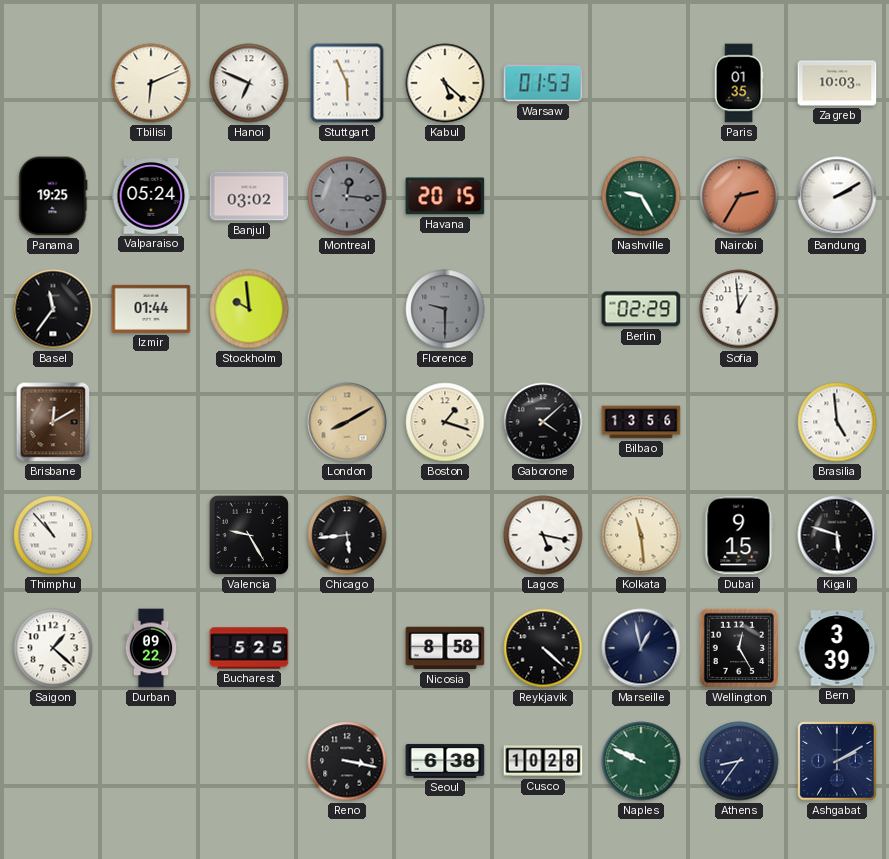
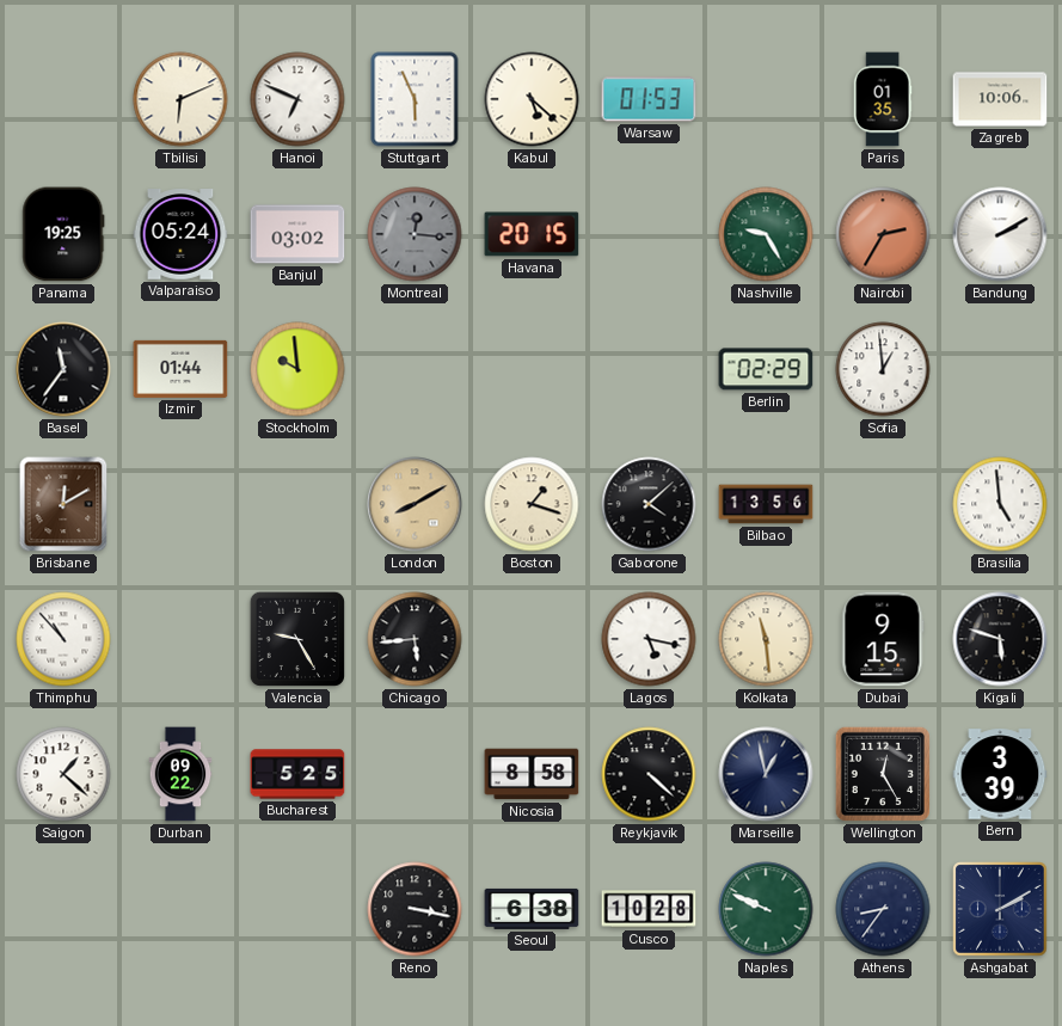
Zagreb: 10:03 -> 10:06
Florence: 9:30 -> none
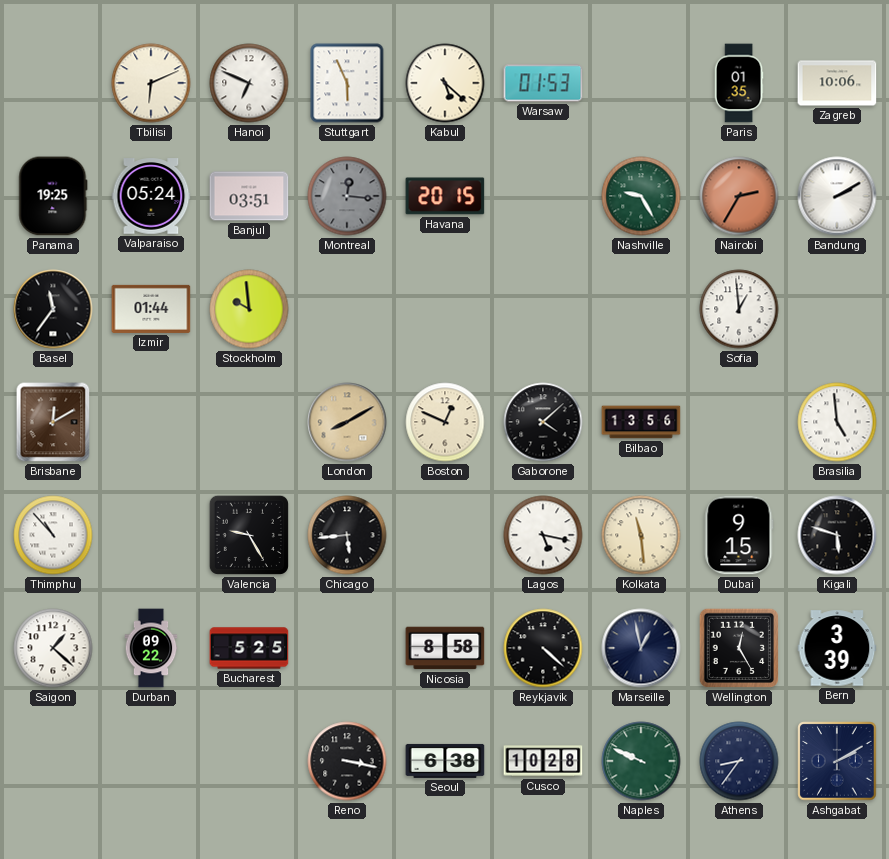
Banjul: 03:02 -> 03:51
Berlin: 02:29 -> none
Boston: 1:18 -> 12:49
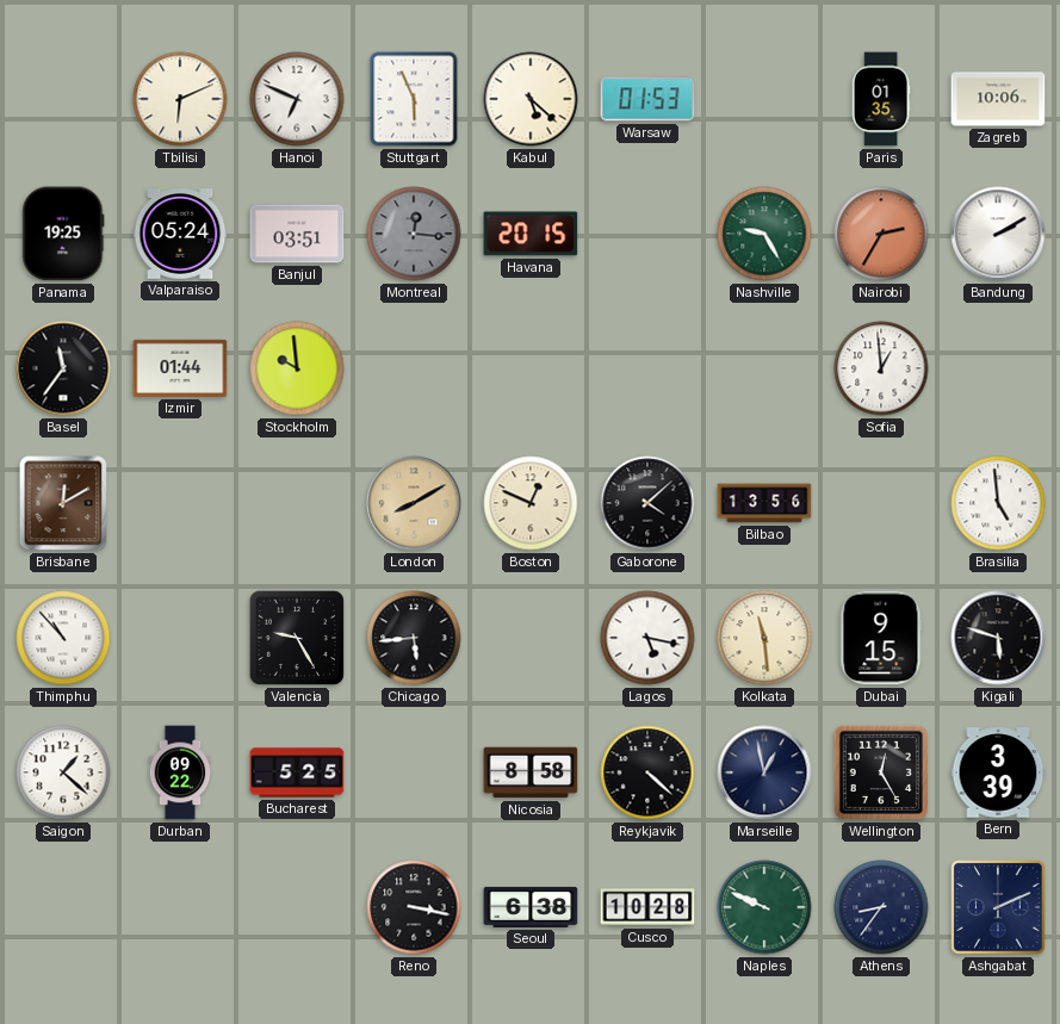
Ashgabat: 2:10 -> 2:11
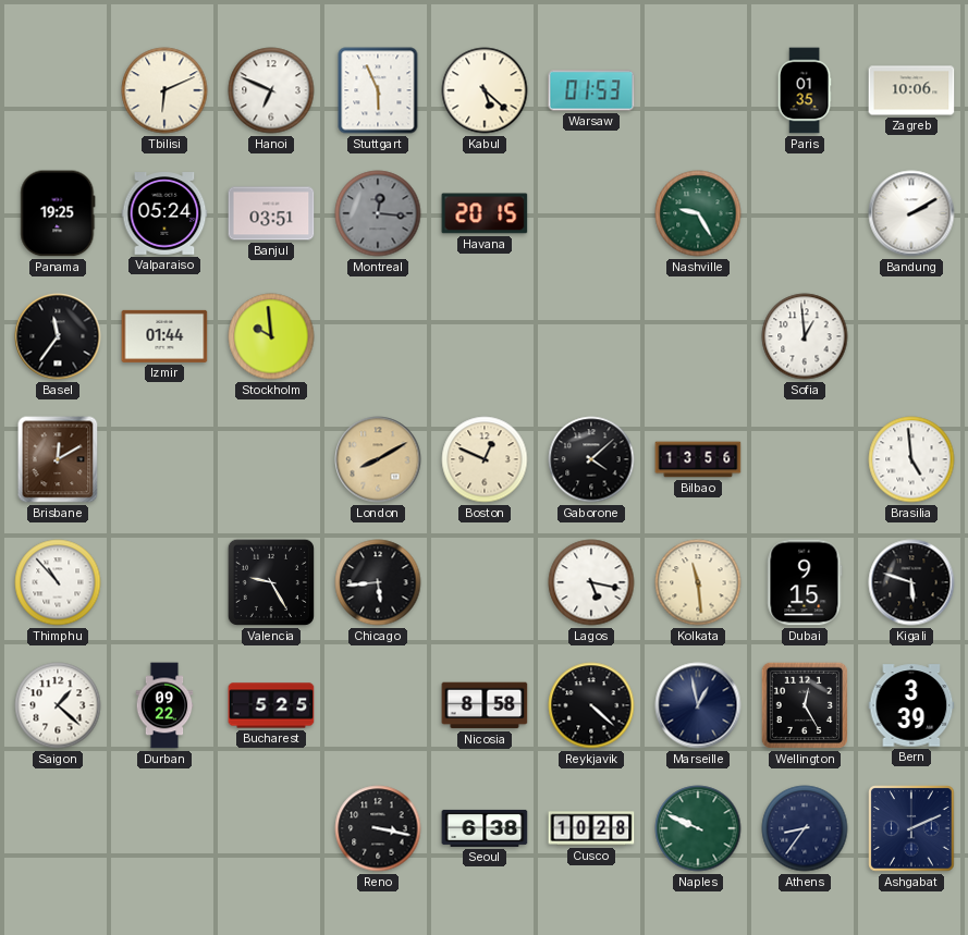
Nairobi: 2:35 -> none
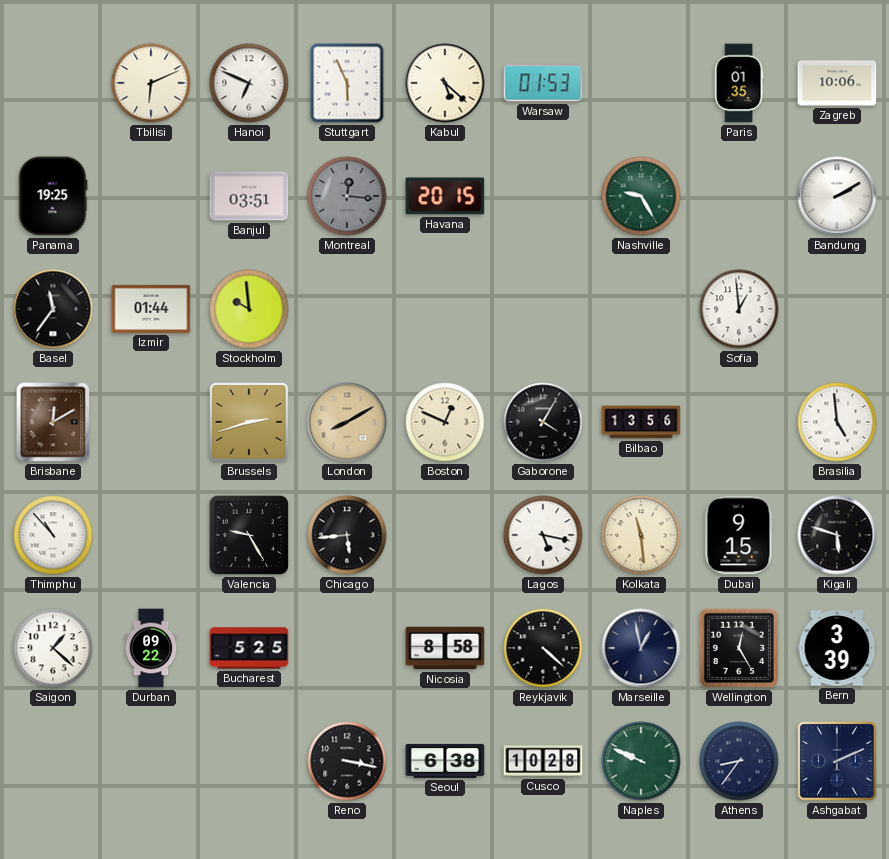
Valparaiso: 05:24 -> none
Brussels: none -> 2:42
Gaborone: 4:08 -> 4:05
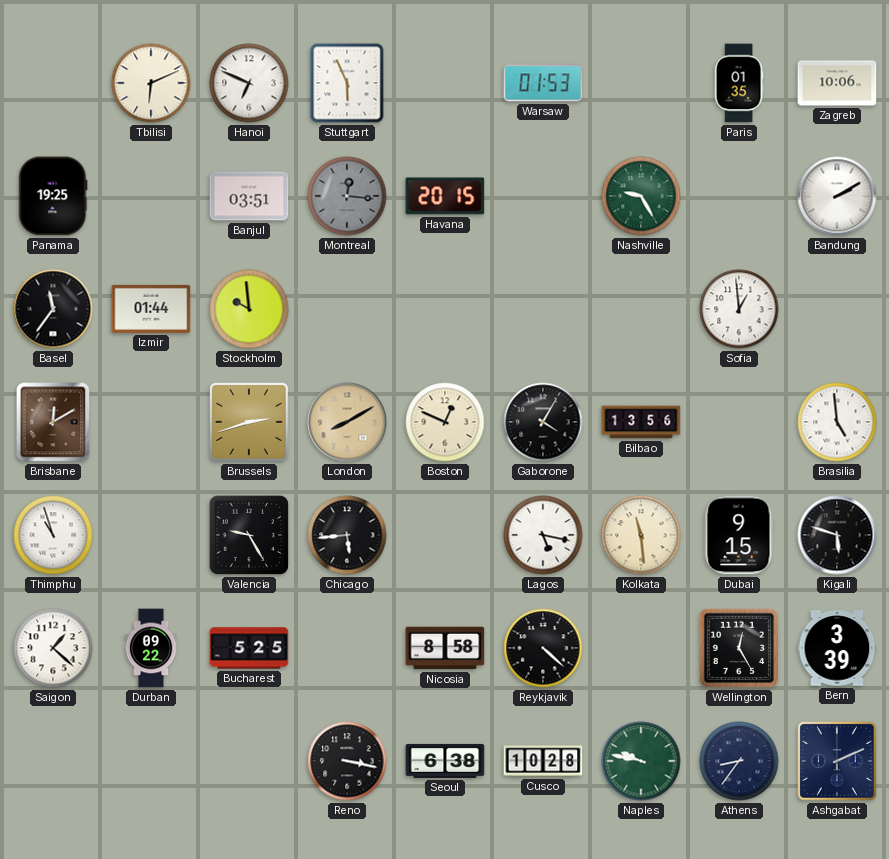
Kabul: 5:22 -> none
Thimphu: 10:53 -> 10:57
Marseille: 12:58 -> none
Naples: 9:49 -> 9:47
